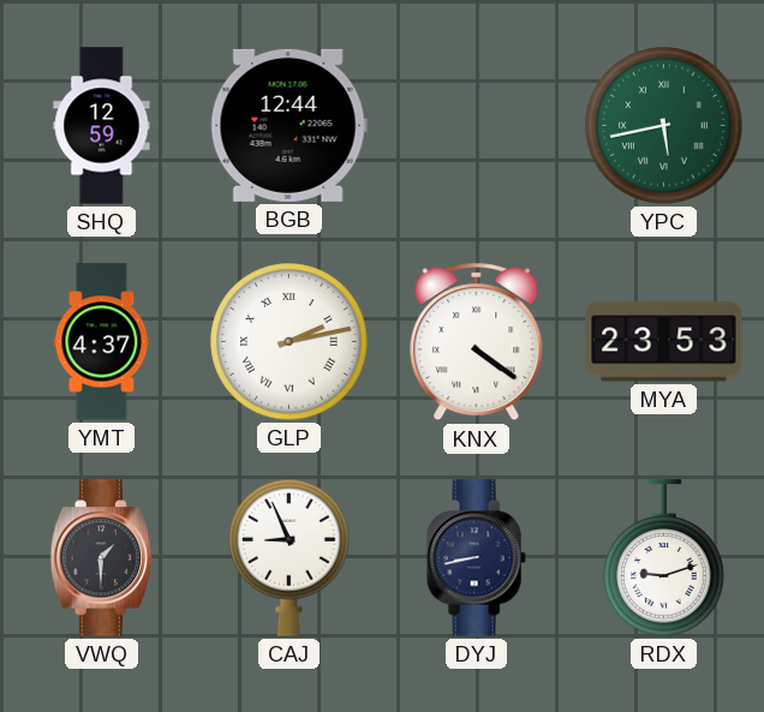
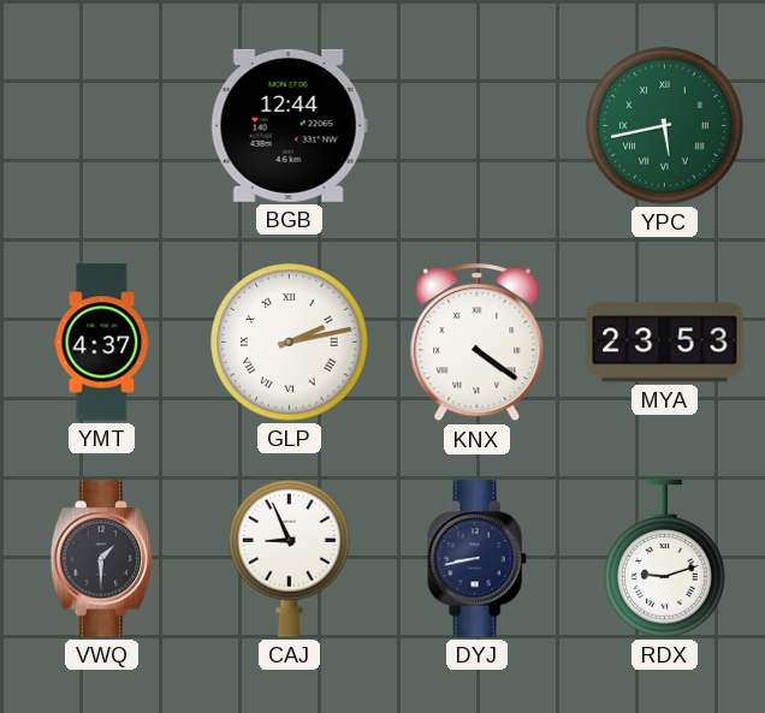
SHQ: 12:59 -> none
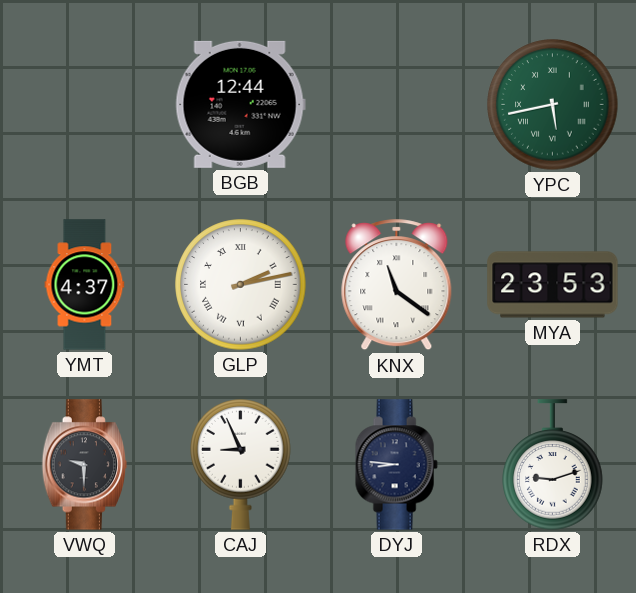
KNX: 4:21 -> 11:21
VWQ: 1:30 -> 9:30
DYJ: 8:43 -> 8:46
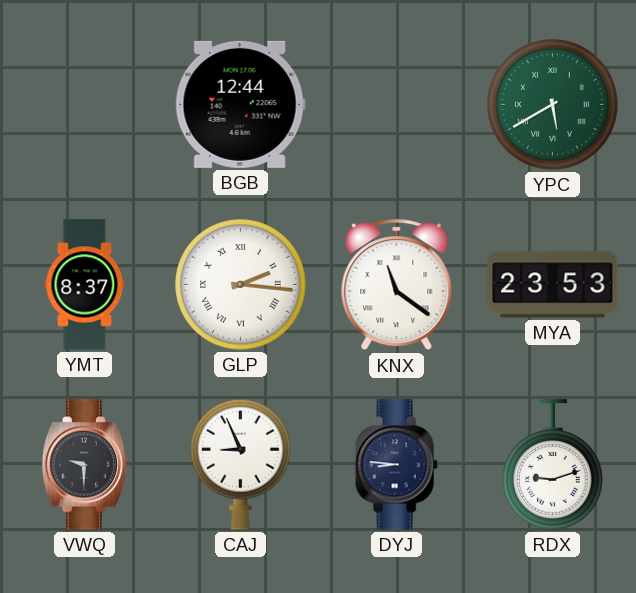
YPC: 5:43 -> 5:40
YMT: 4:37 -> 8:37
GLP: 2:13 -> 2:16
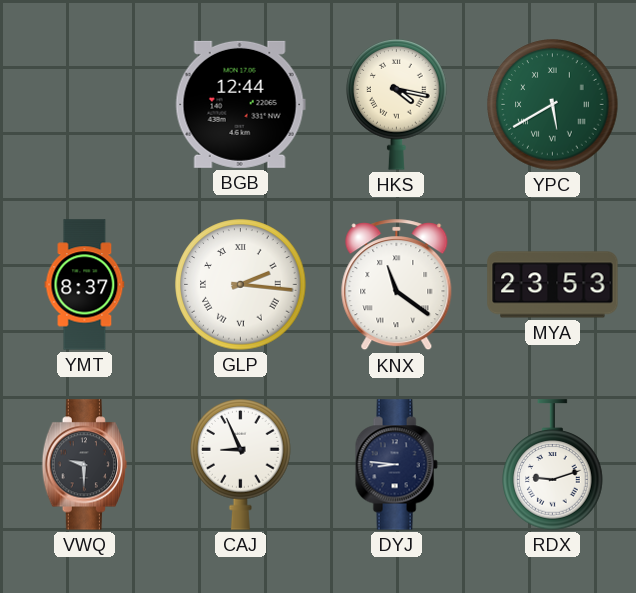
HKS: none -> 4:17
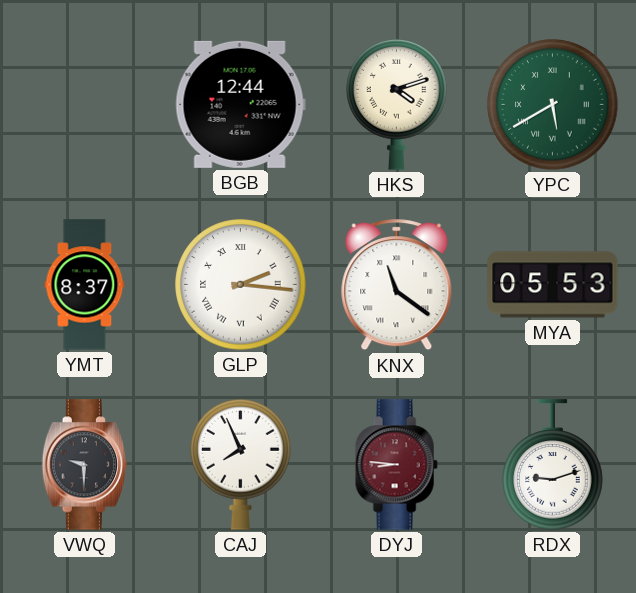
HKS: 4:17 -> 4:12
MYA: 23:53 -> 05:53
CAJ: 8:56 -> 7:56
DYJ dial: navy -> burgundy
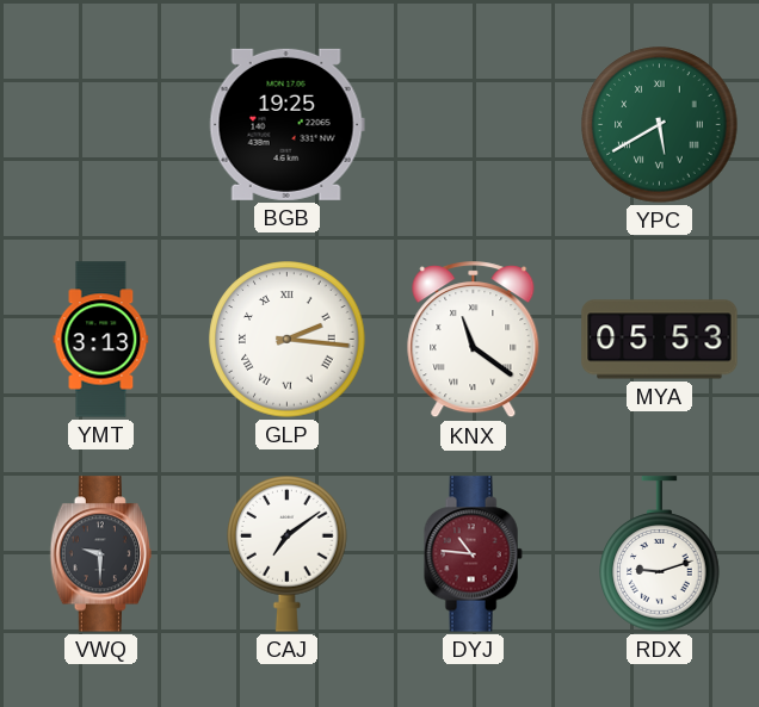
BGB: 12:44 -> 19:25
HKS: 4:12 -> none
YMT: 8:37 -> 3:13
CAJ: 7:56 -> 7:09
DYJ: 8:46 -> 10:46
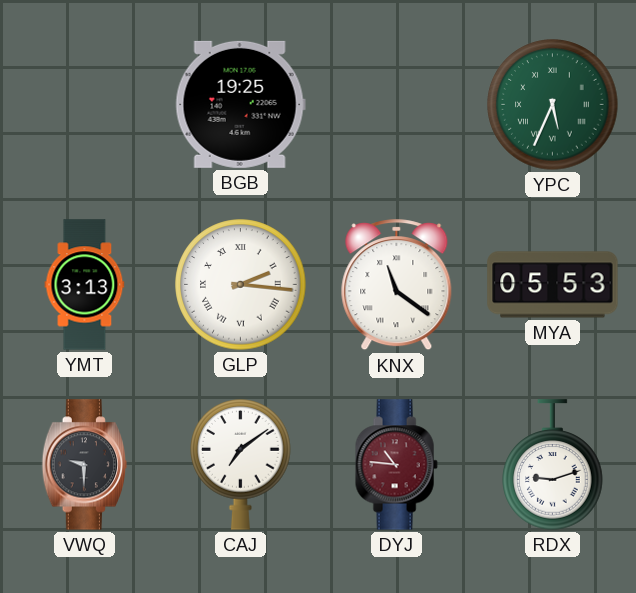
YPC: 5:40 -> 5:34
